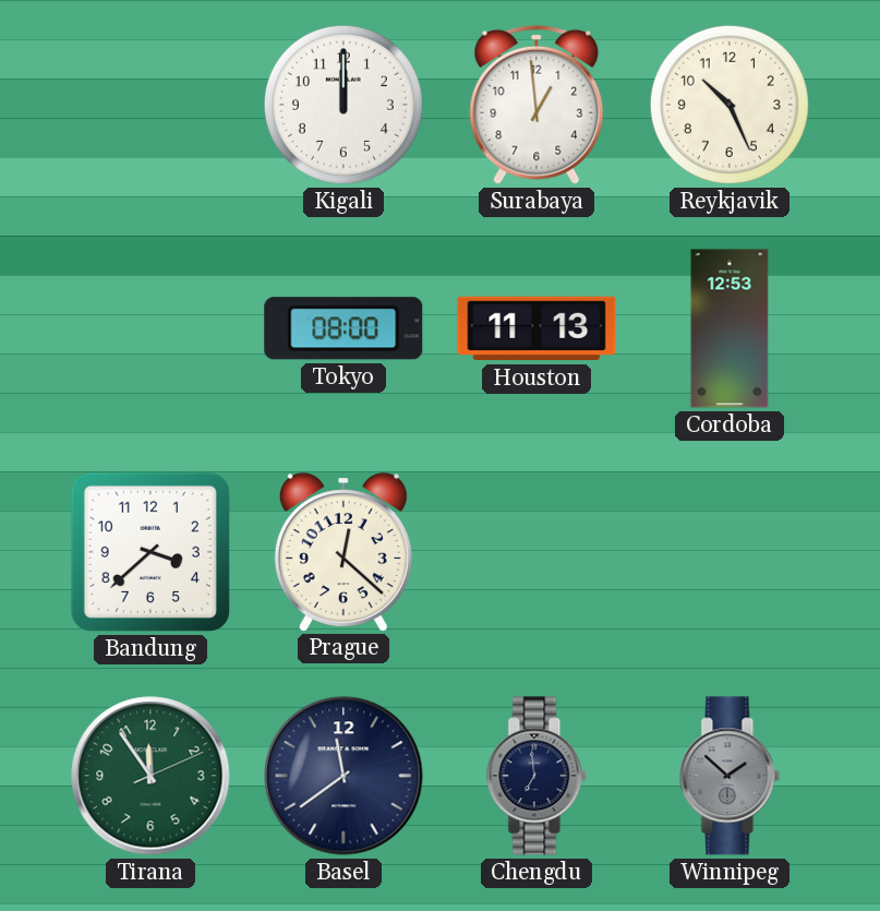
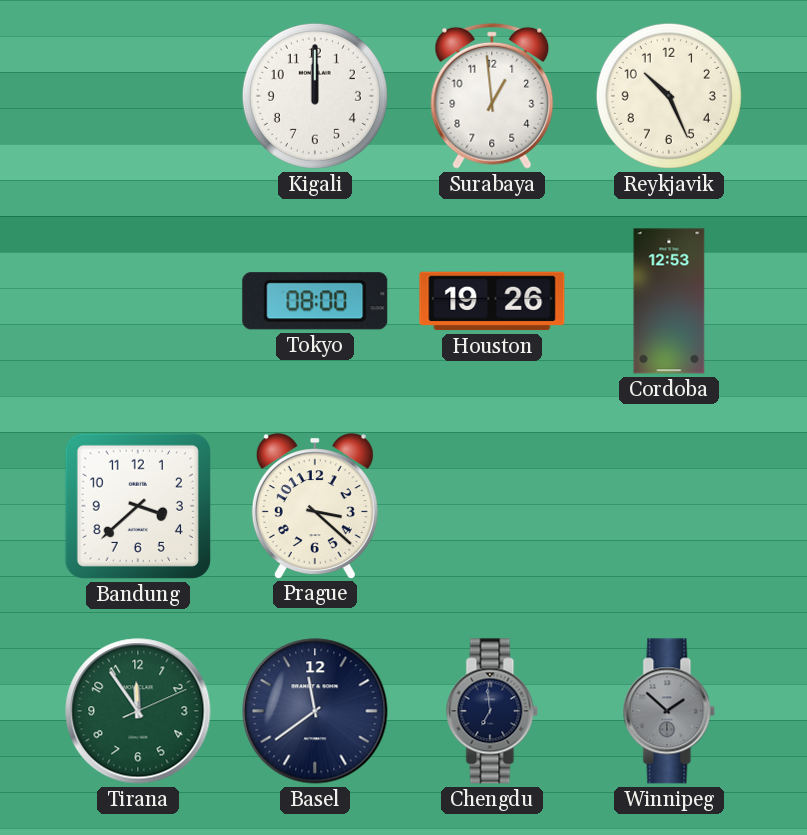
Houston: 11:13 -> 19:26
Prague: 12:22 -> 3:22
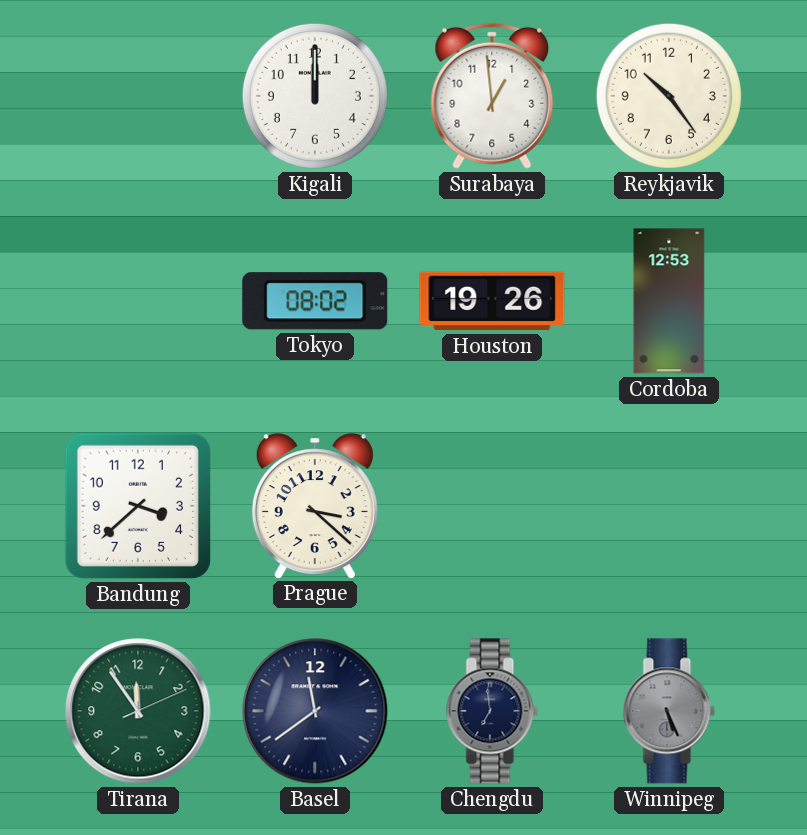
Reykjavik: 10:26 -> 10:24
Tokyo: 08:00 -> 08:02
Winnipeg: 1:52 -> 5:26
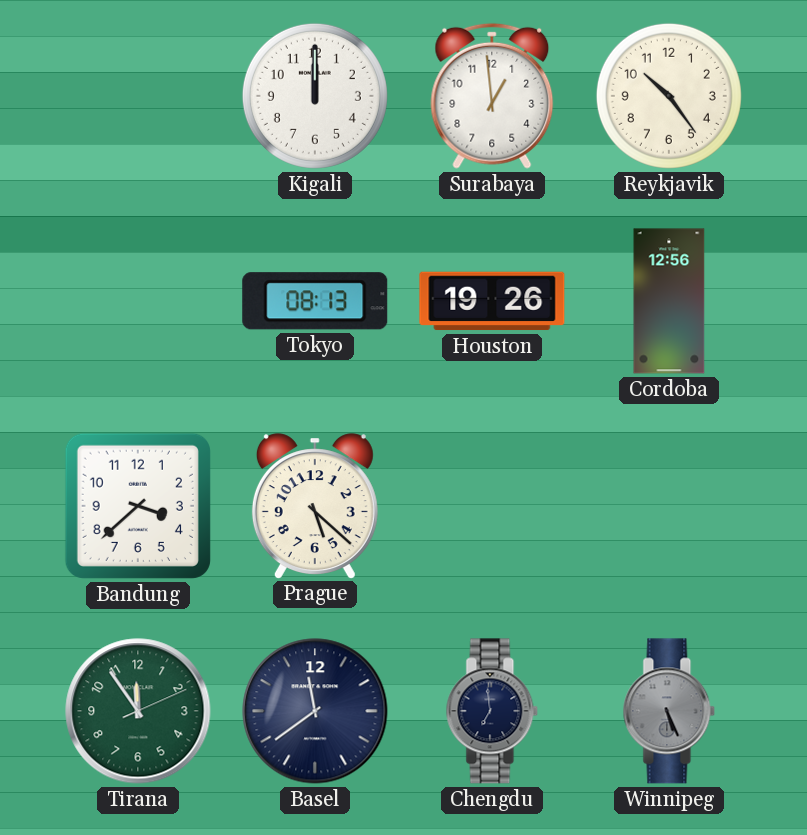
Tokyo: 08:02 -> 08:13
Cordoba: 12:53 -> 12:56
Prague: 3:22 -> 5:22
